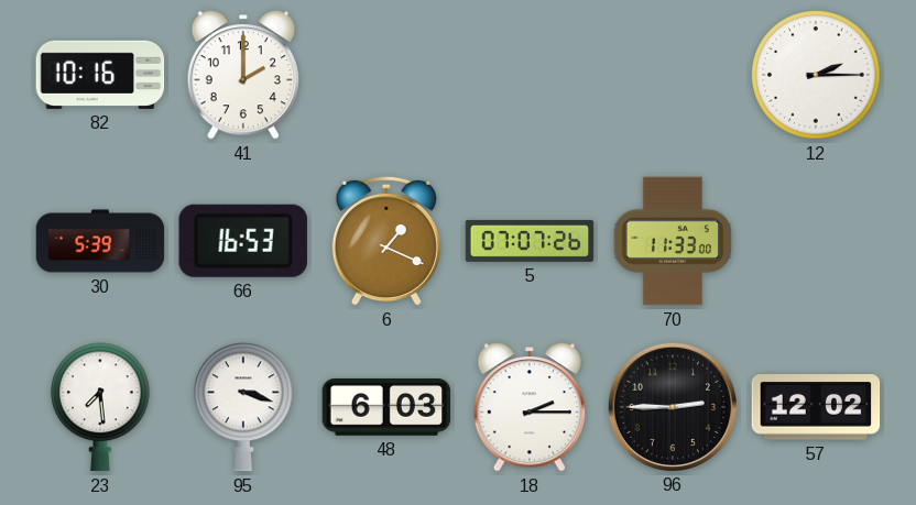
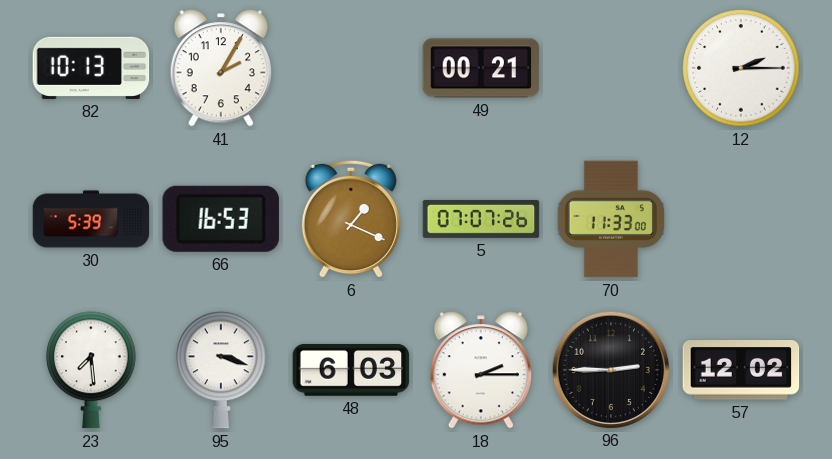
82: 10:16 -> 10:13
41: 2:00 -> 2:05
49: none -> 00:21
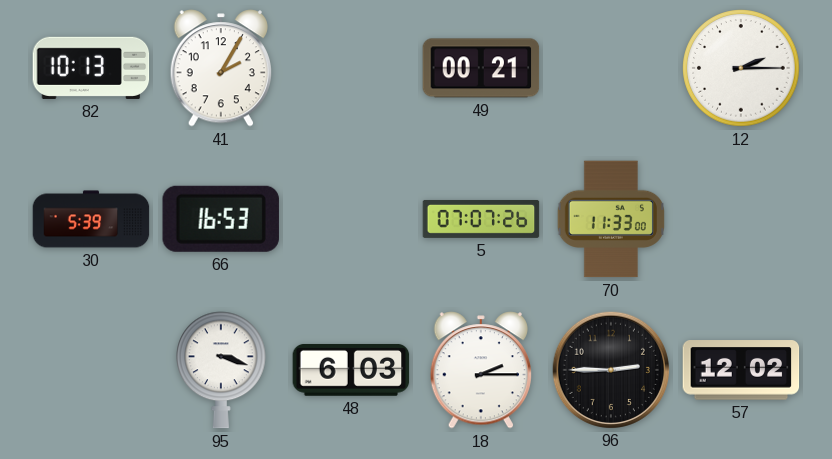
6: 1:19 -> none
23: 7:29 -> none
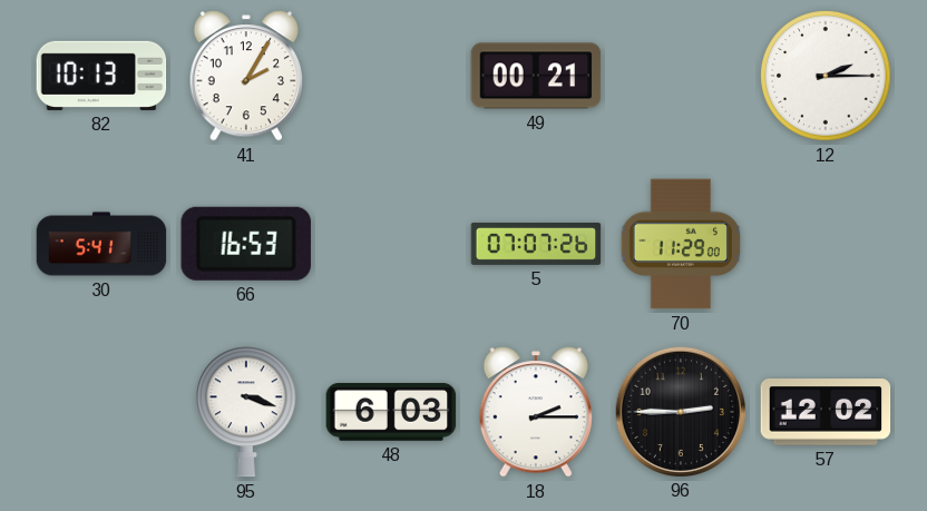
30: 5:39 -> 5:41
70: 11:33 -> 11:29
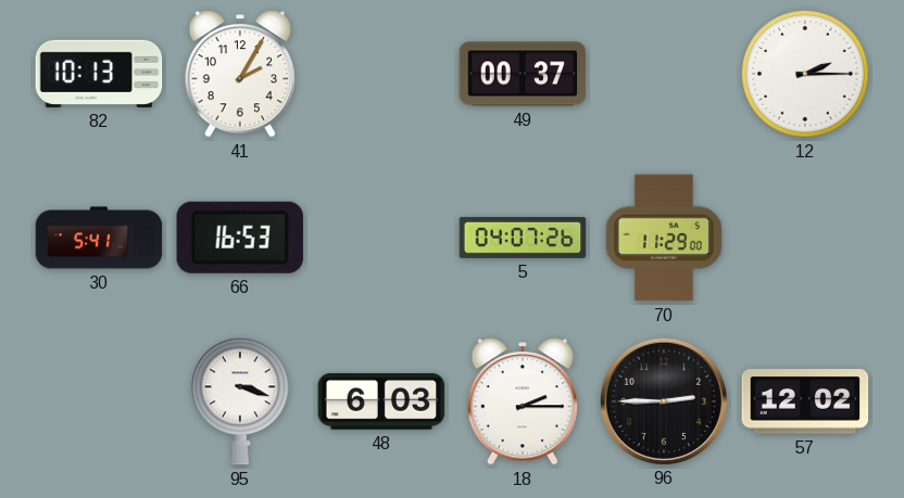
49: 00:21 -> 00:37
5: 07:07 -> 04:07
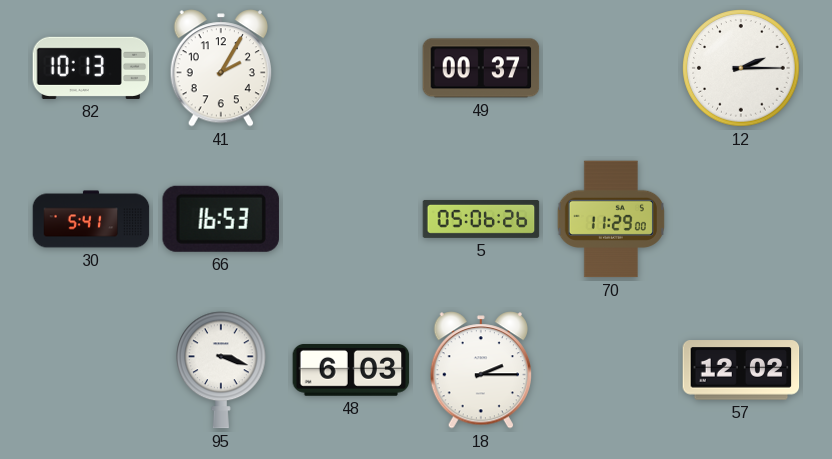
5: 04:07 -> 05:06
96: 2:45 -> none
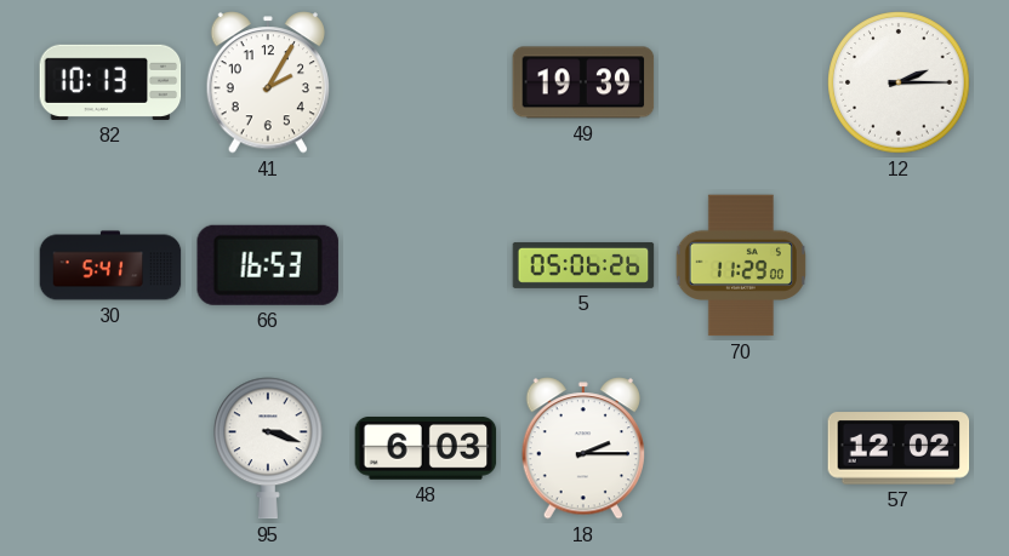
49: 00:37 -> 19:39
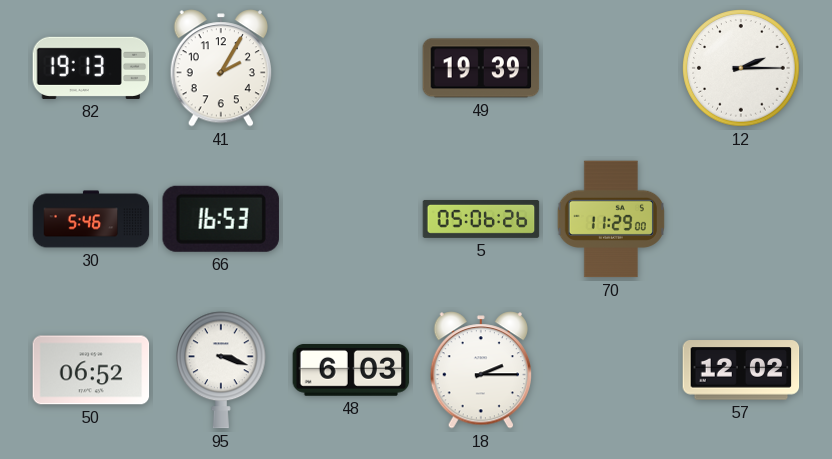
82: 10:13 -> 19:13
30: 5:41 -> 5:46
50: none -> 06:52
